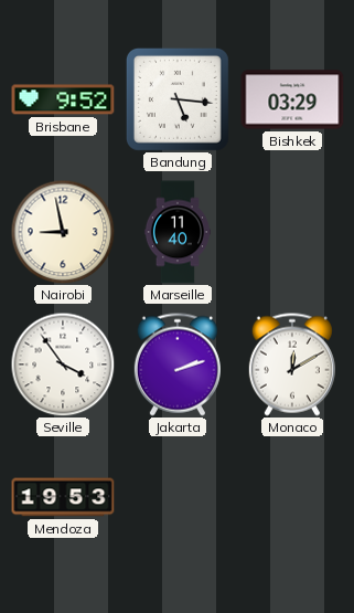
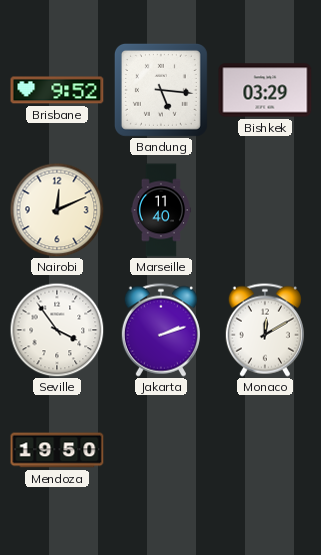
Nairobi: 8:58 -> 12:11
Mendoza: 19:53 -> 19:50
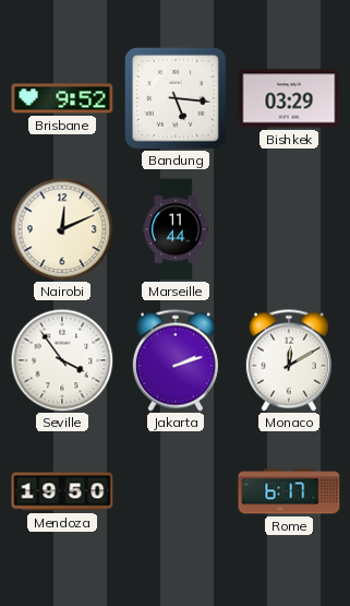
Marseille: 11:40 -> 11:44
Rome: none -> 6:17
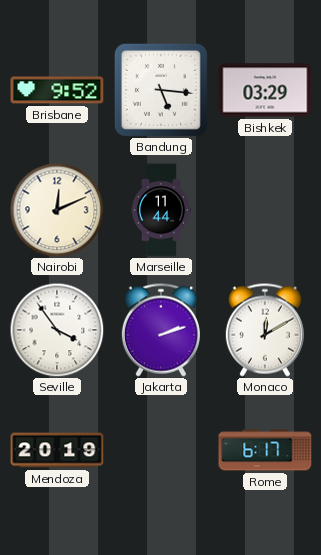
Mendoza: 19:50 -> 20:19
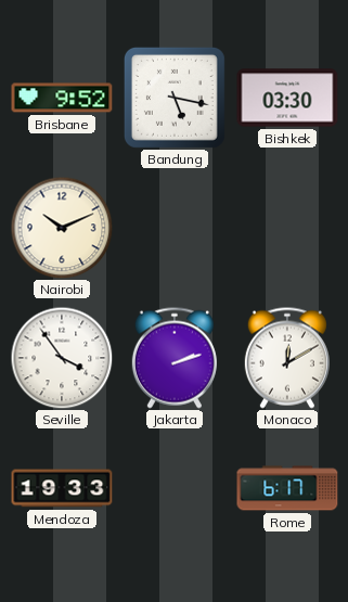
Bandung: 5:16 -> 5:17
Bishkek: 03:29 -> 03:30
Nairobi: 12:11 -> 10:11
Marseille: 11:44 -> none
Mendoza: 20:19 -> 19:33
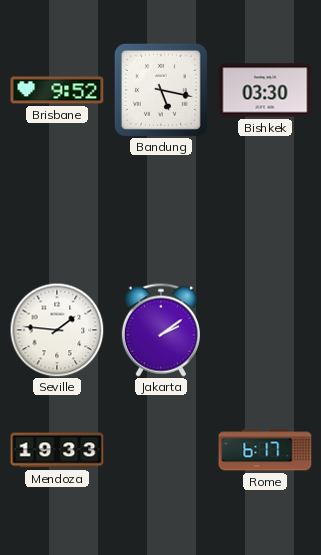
Nairobi: 10:11 -> none
Seville: 3:54 -> 1:46
Jakarta: 2:12 -> 2:09
Monaco: 12:10 -> none
